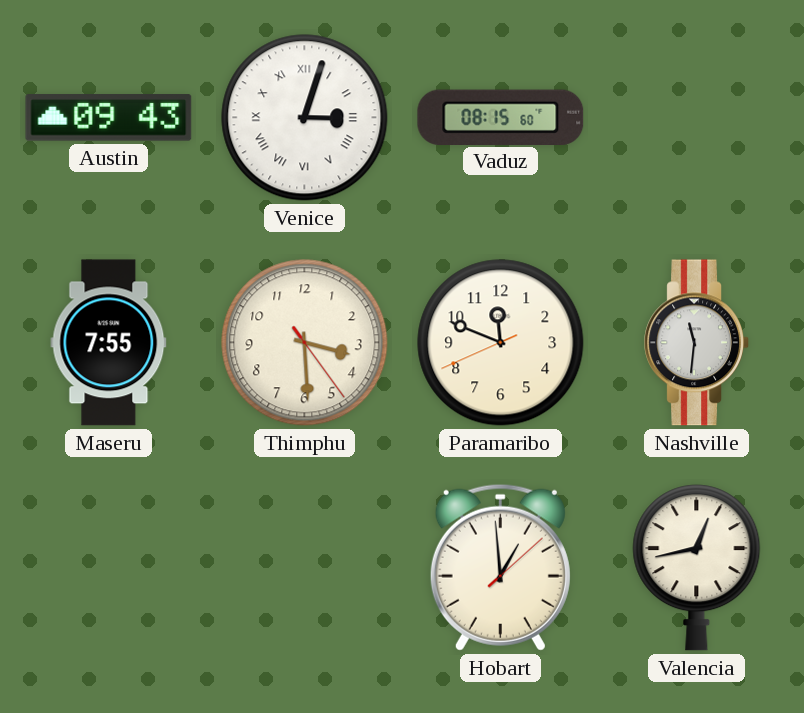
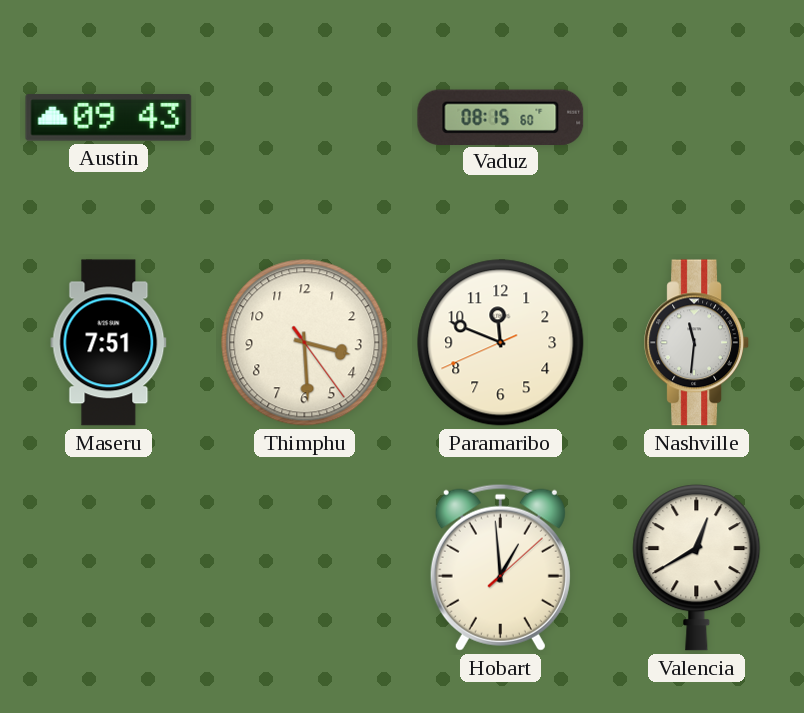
Venice: 3:03 -> none
Maseru: 7:55 -> 7:51
Valencia: 12:43 -> 12:40
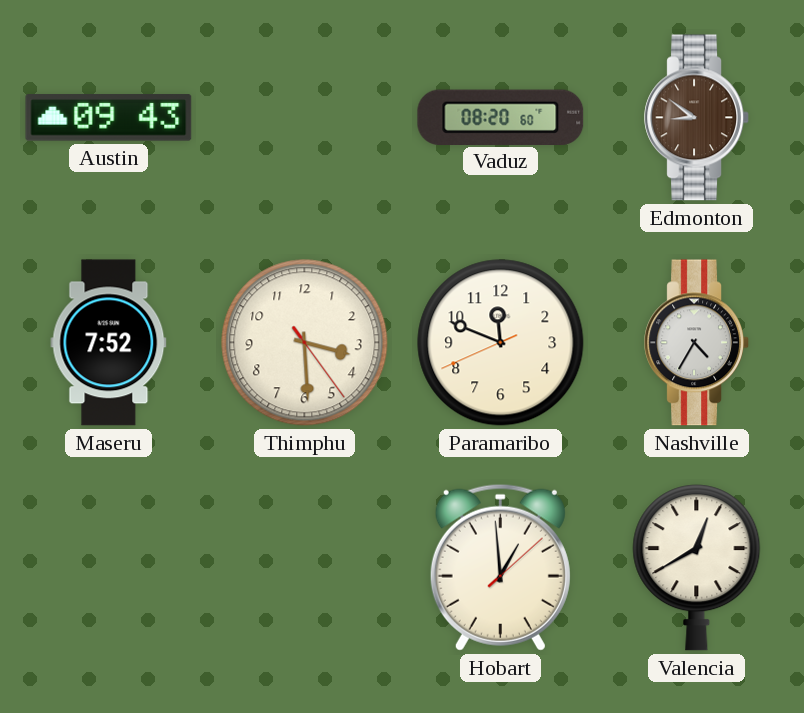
Vaduz: 08:15 -> 08:20
Edmonton: none -> 8:51
Maseru: 7:51 -> 7:52
Nashville: 11:31 -> 4:35
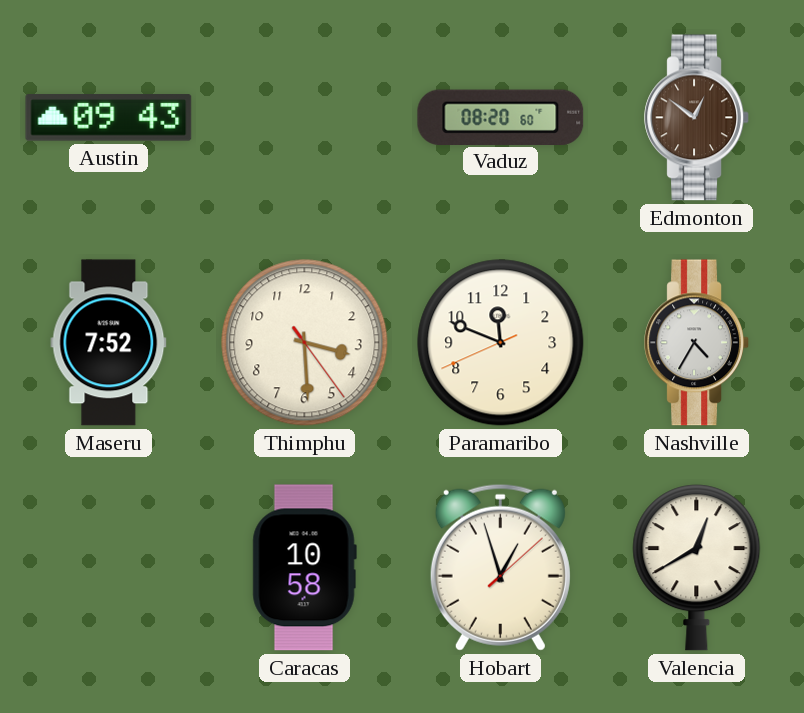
Edmonton: 8:51 -> 12:51
Caracas: none -> 10:58
Hobart: 12:59 -> 12:57
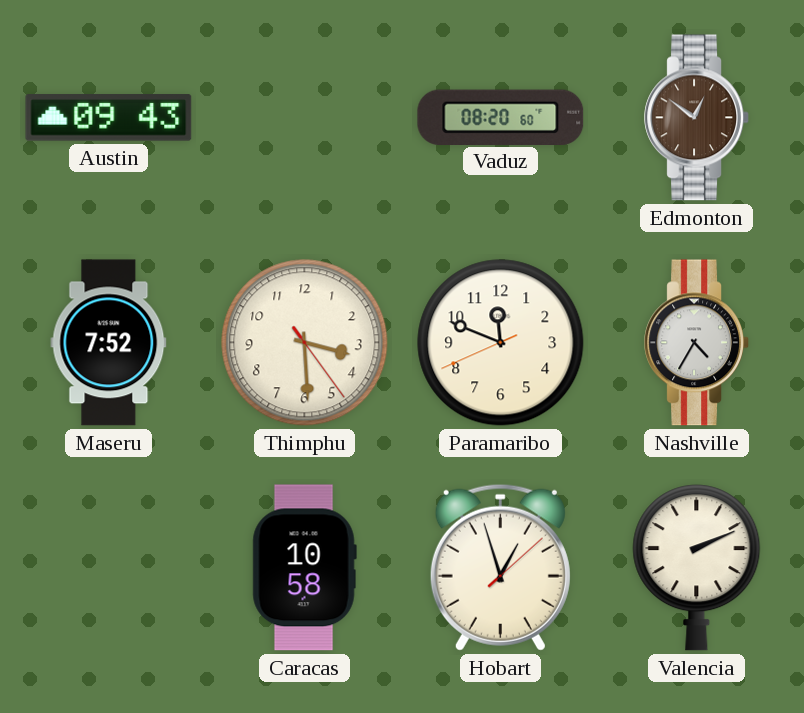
Valencia: 12:40 -> 2:11
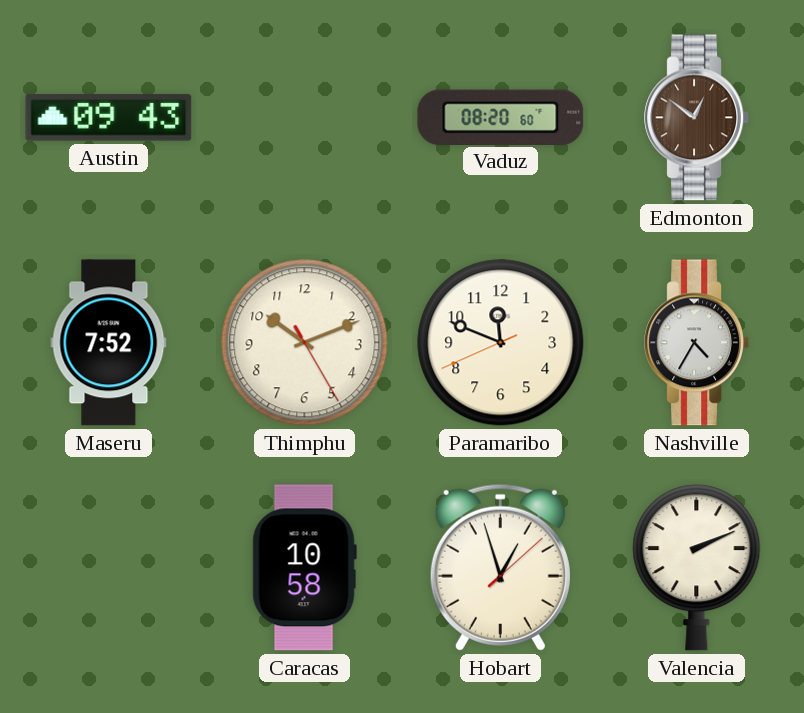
Thimphu: 3:29 -> 10:11
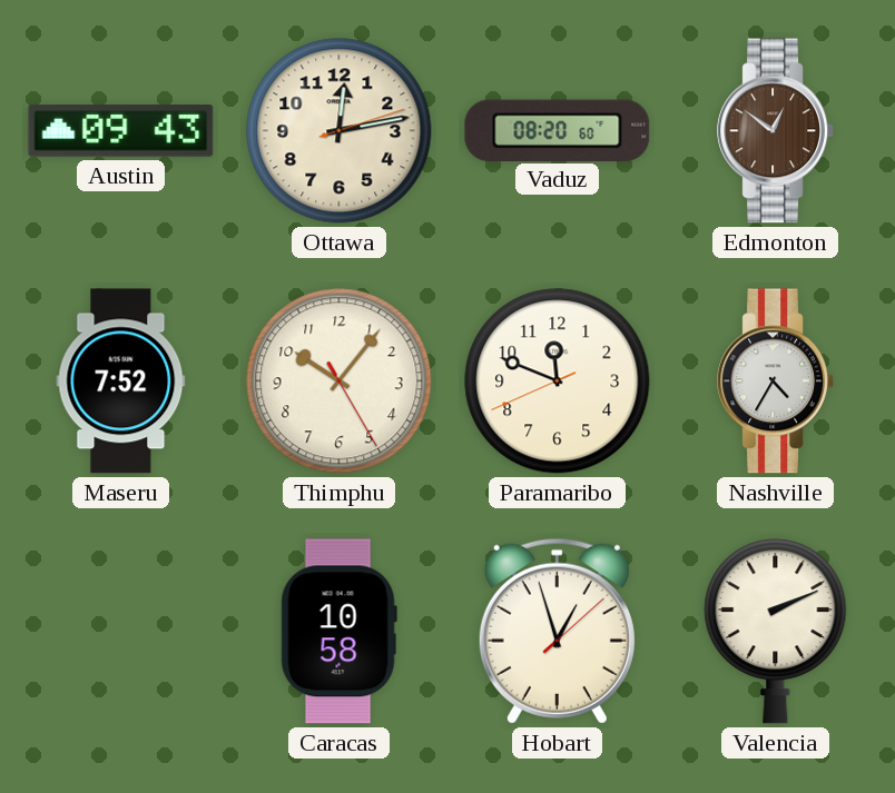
Ottawa: none -> 12:13
Thimphu: 10:11 -> 10:06
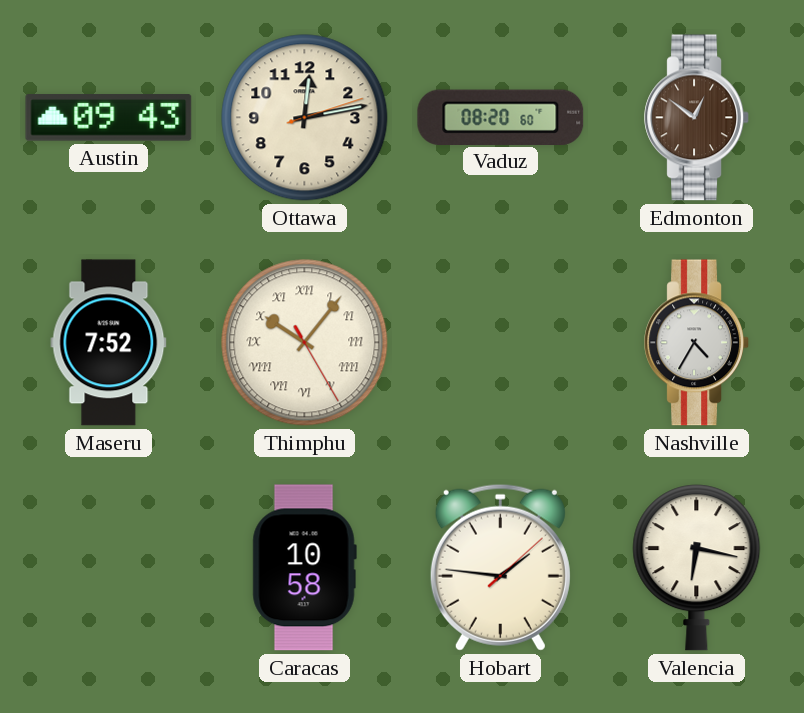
Thimphu numerals: Arabic -> Roman
Paramaribo: 11:48 -> none
Hobart: 12:57 -> 1:46
Valencia: 2:11 -> 6:17
